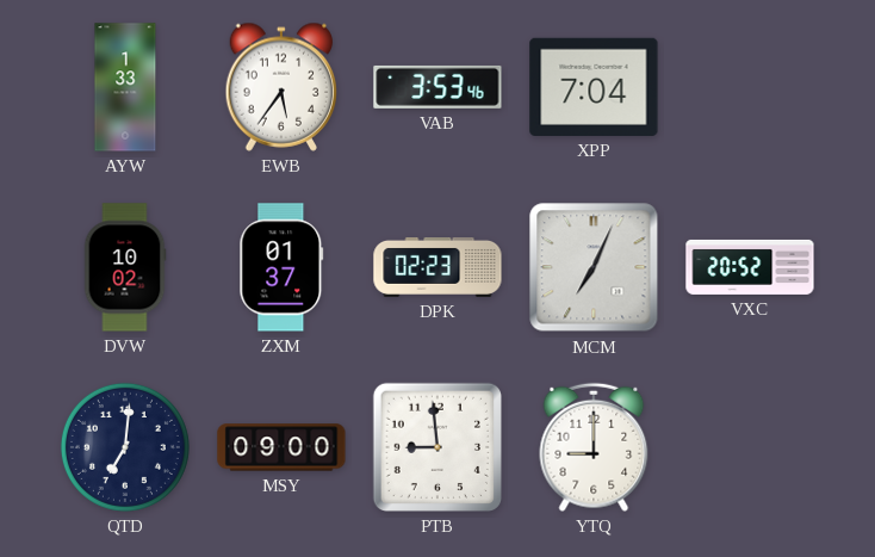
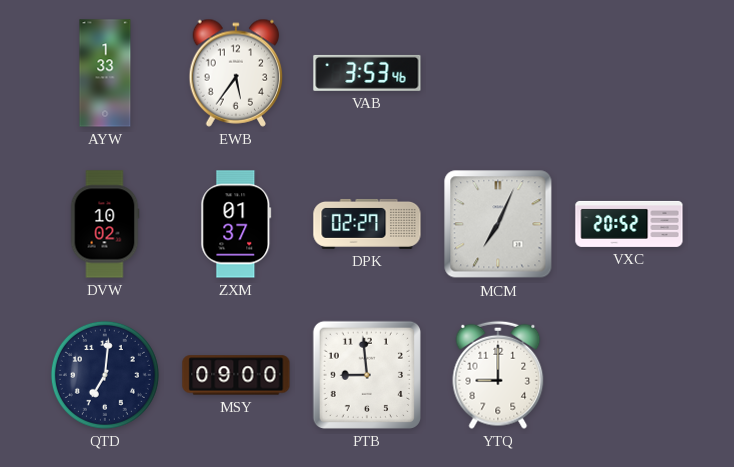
XPP: 7:04 -> none
DPK: 02:23 -> 02:27
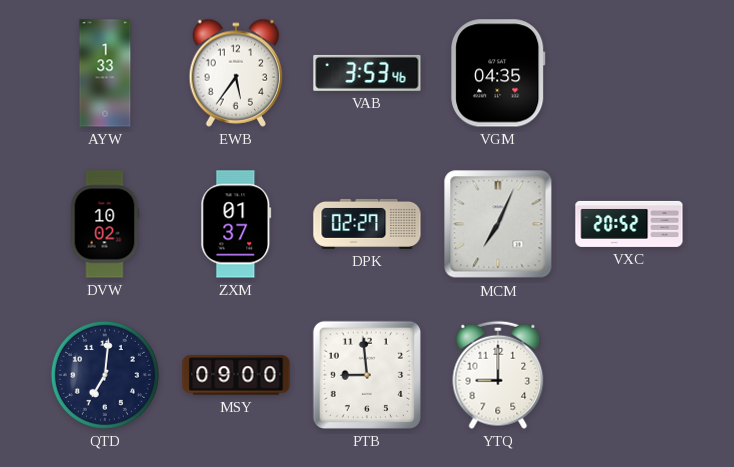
VGM: none -> 04:35
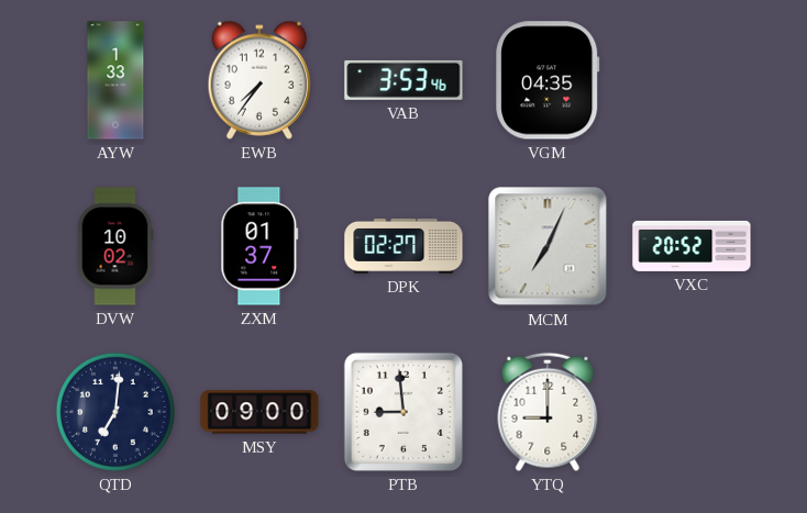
EWB: 5:36 -> 7:36
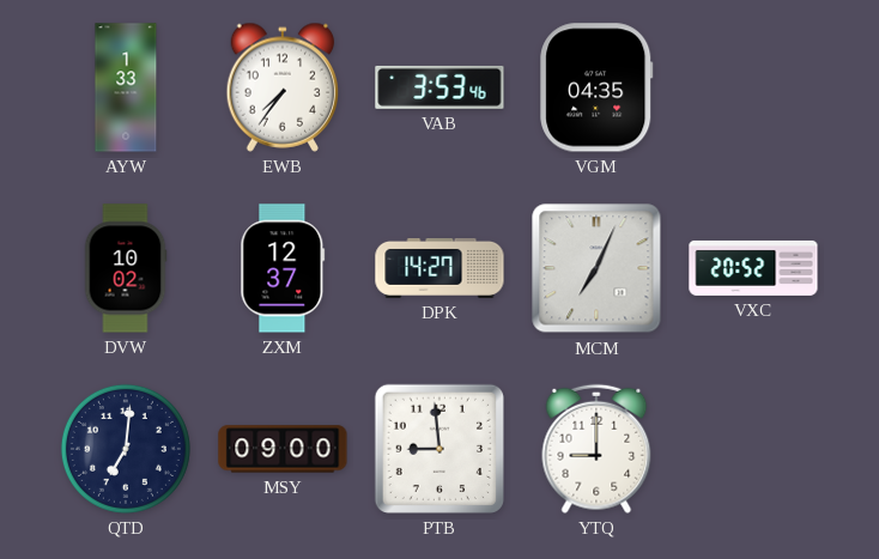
ZXM: 01:37 -> 12:37
DPK: 02:27 -> 14:27
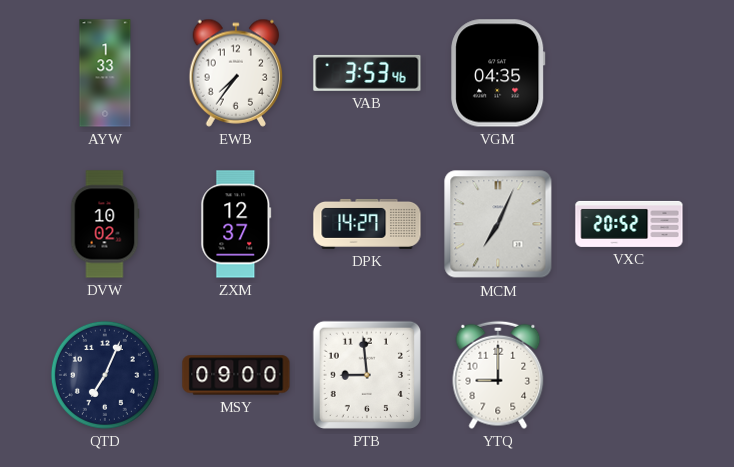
QTD: 7:01 -> 7:04
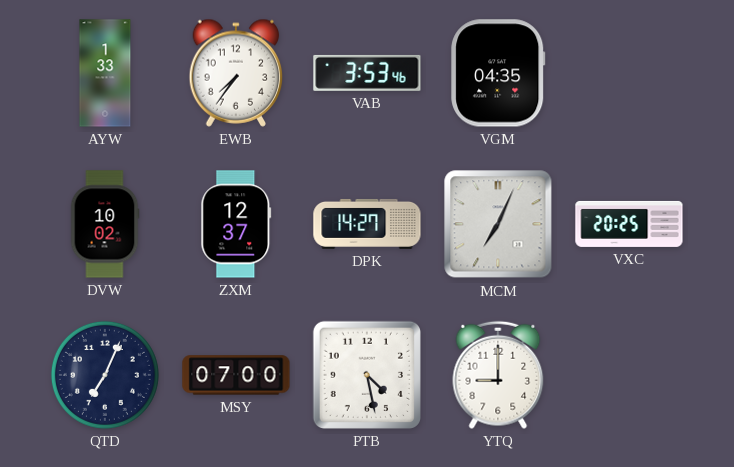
VXC: 20:52 -> 20:25
MSY: 09:00 -> 07:00
PTB: 8:59 -> 4:28
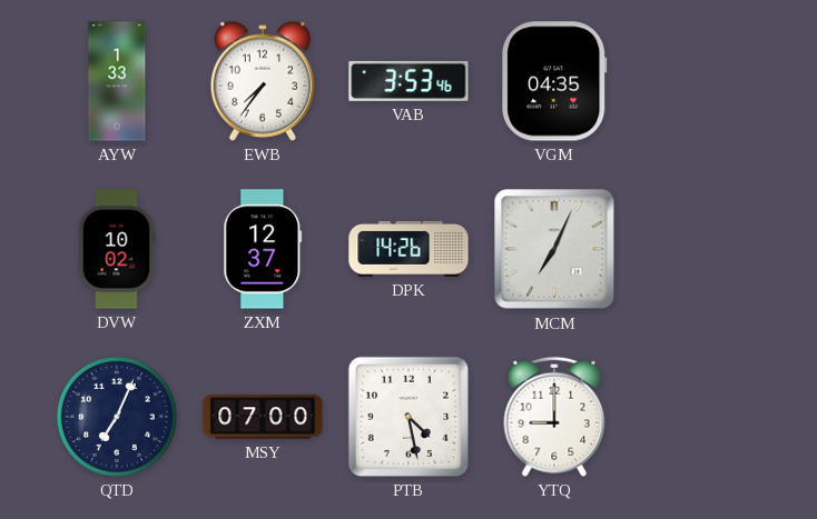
DPK: 14:27 -> 14:26
VXC: 20:25 -> none
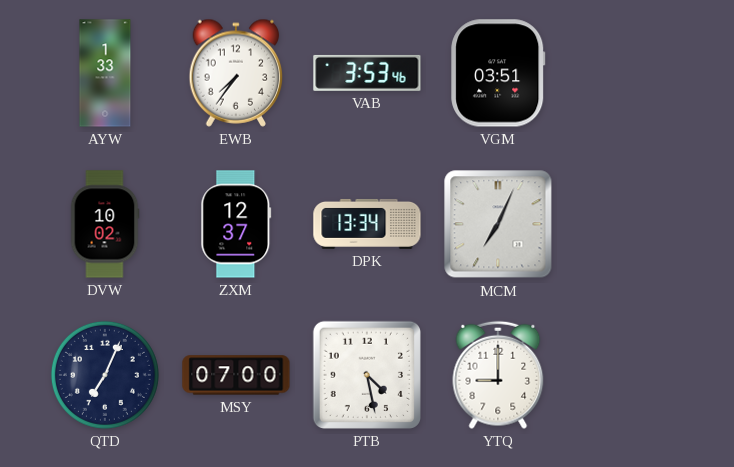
VGM: 04:35 -> 03:51
DPK: 14:26 -> 13:34
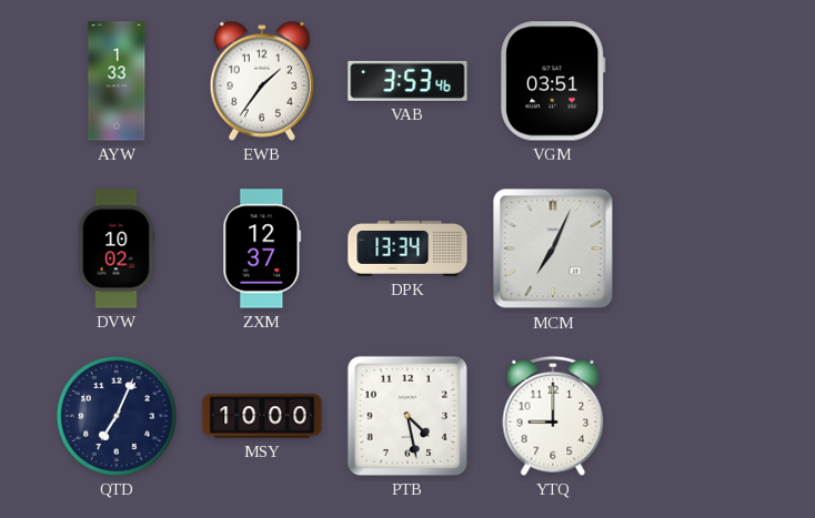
EWB: 7:36 -> 1:36
MSY: 07:00 -> 10:00
